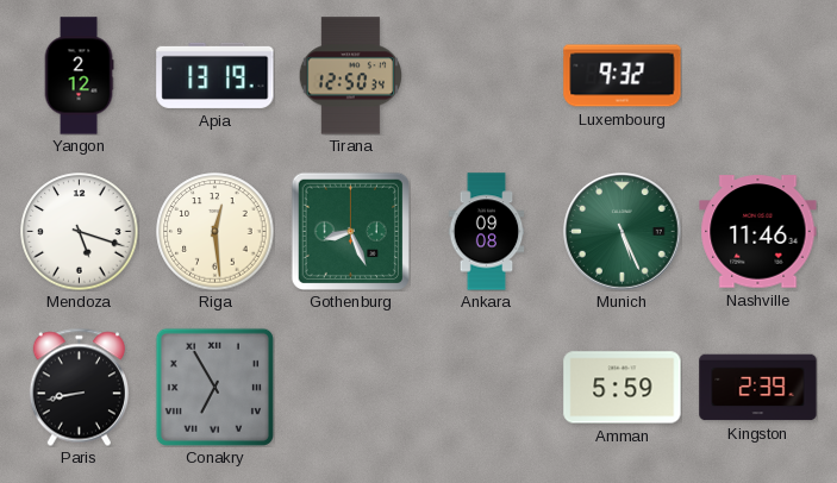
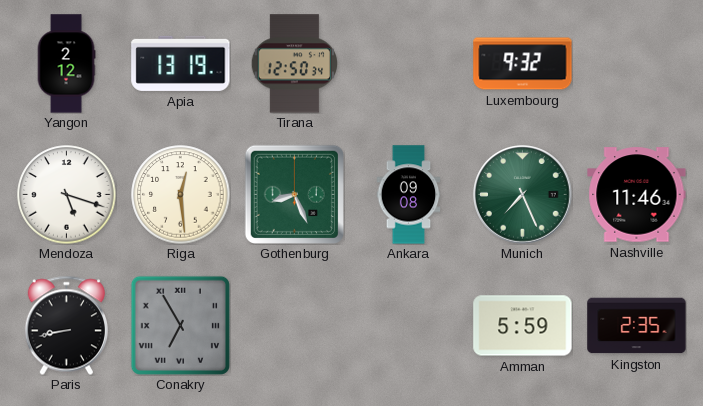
Munich: 5:26 -> 7:26
Kingston: 2:39 -> 2:35
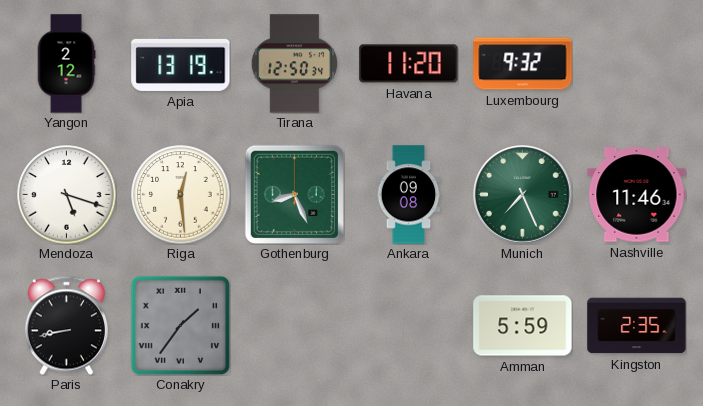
Havana: none -> 11:20
Conakry: 6:55 -> 1:36
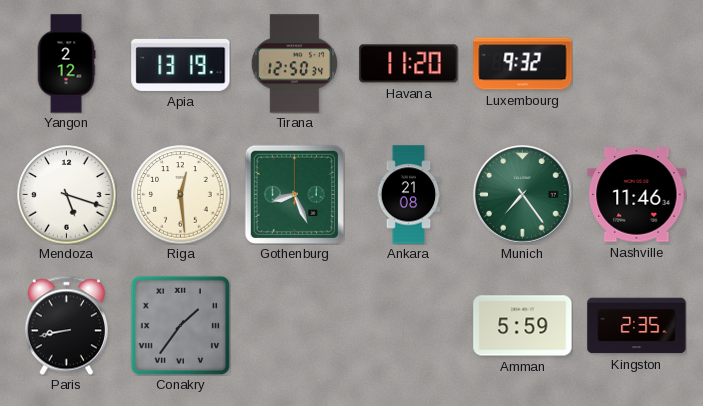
Ankara: 09:08 -> 21:08
Munich: 7:26 -> 7:24
